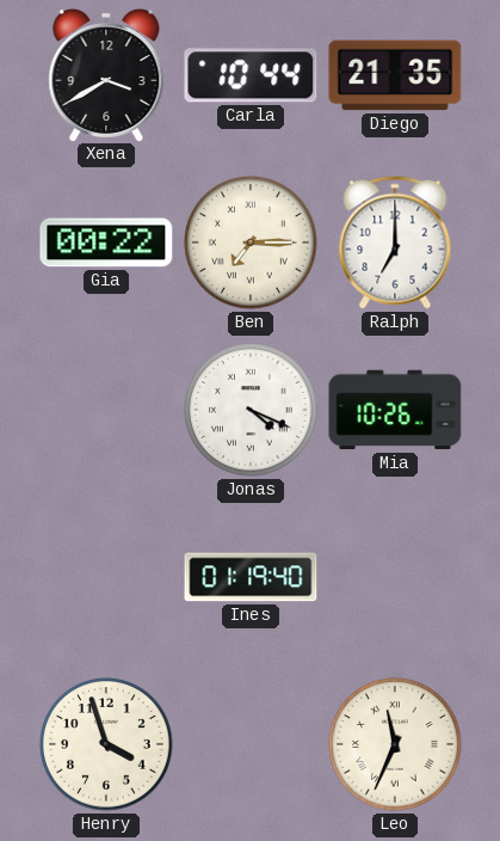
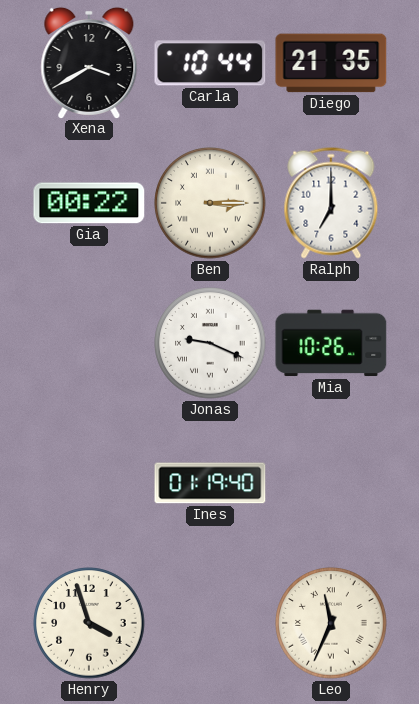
Ben: 7:15 -> 3:15
Jonas: 4:19 -> 9:19
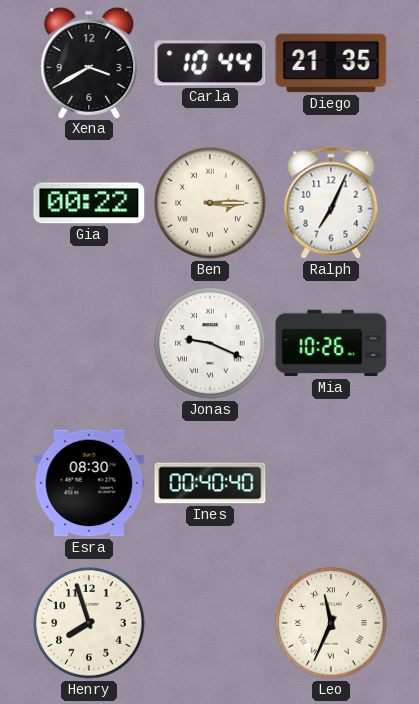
Ralph: 7:00 -> 7:04
Esra: none -> 08:30
Ines: 01:19 -> 00:40
Henry: 3:57 -> 7:57
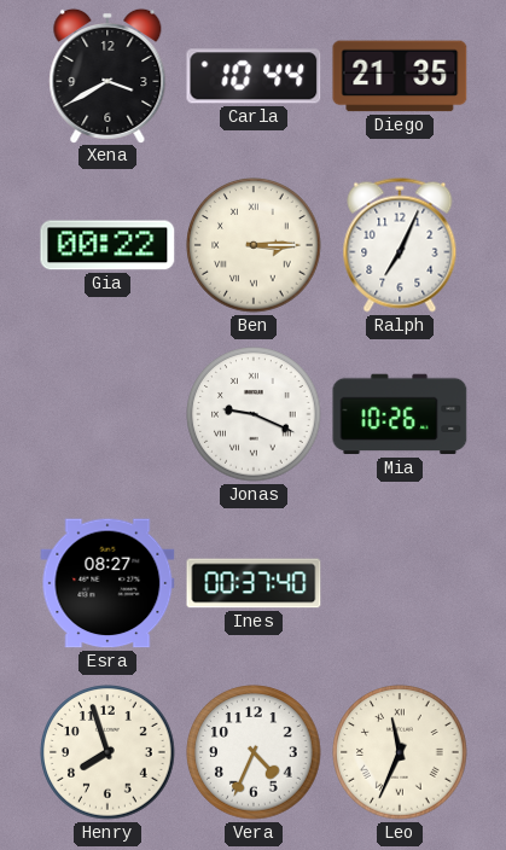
Esra: 08:30 -> 08:27
Ines: 00:40 -> 00:37
Vera: none -> 4:34
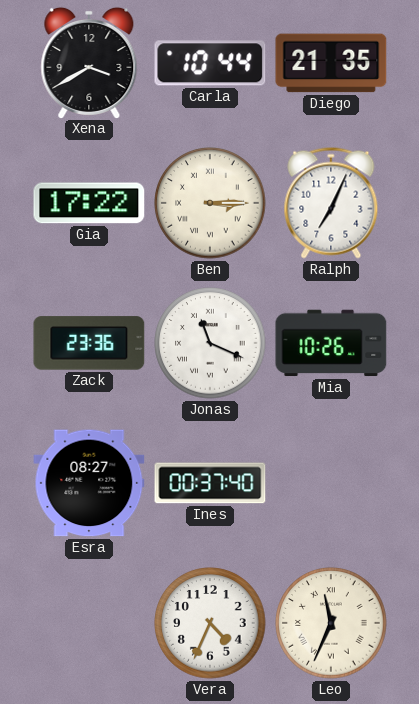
Gia: 00:22 -> 17:22
Zack: none -> 23:36
Jonas: 9:19 -> 11:19
Henry: 7:57 -> none
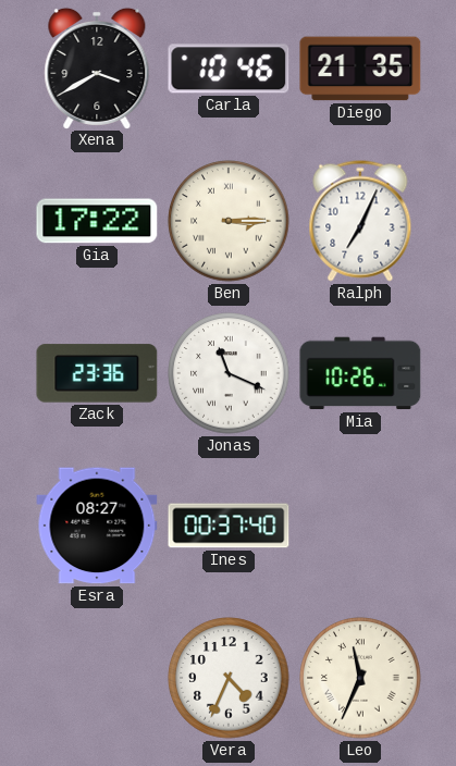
Carla: 10:44 -> 10:46
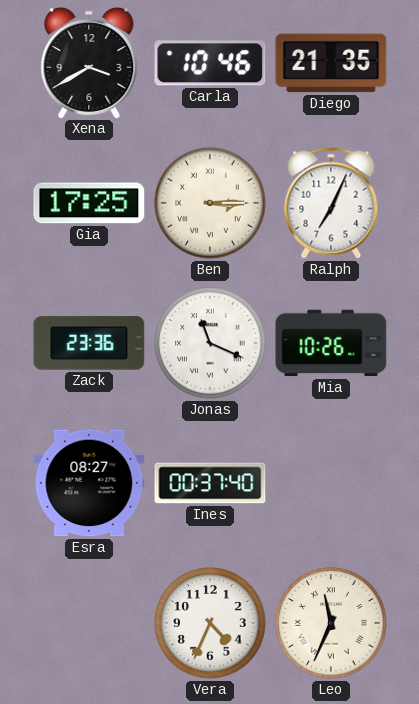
Gia: 17:22 -> 17:25
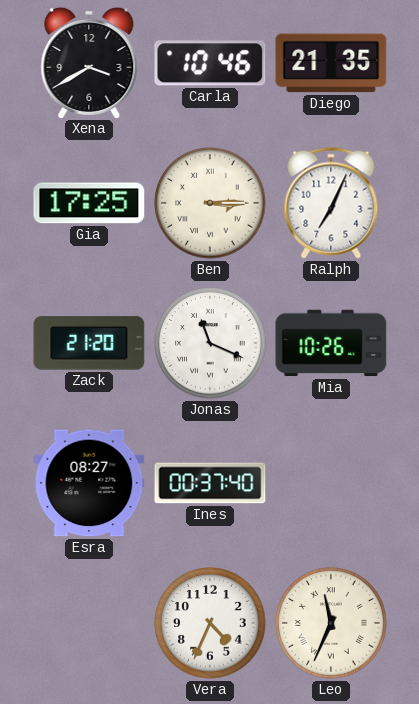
Zack: 23:36 -> 21:20
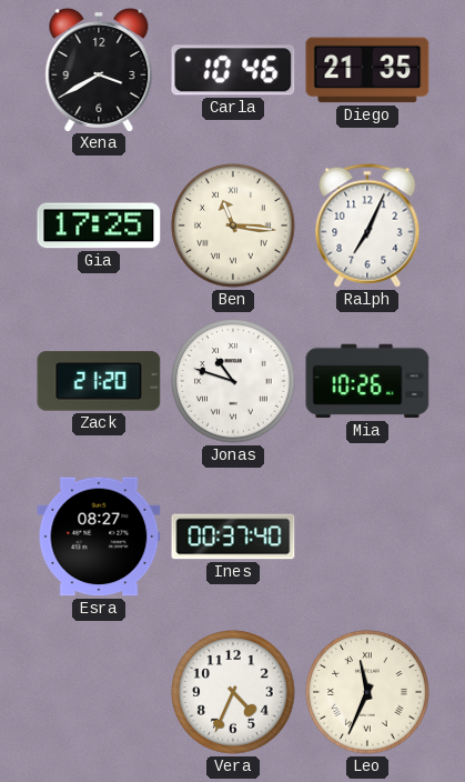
Ben: 3:15 -> 11:16
Jonas: 11:19 -> 10:48
